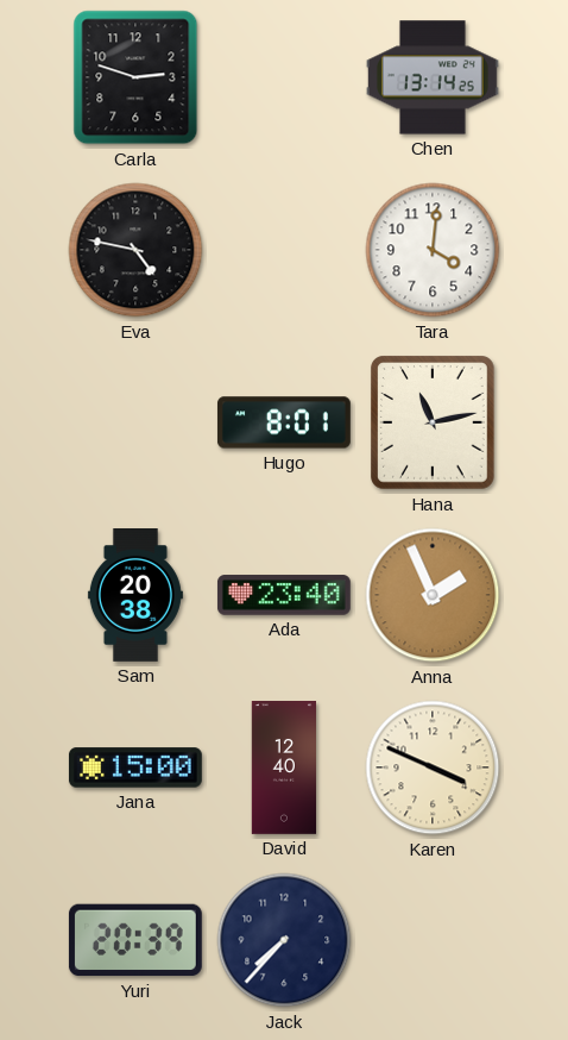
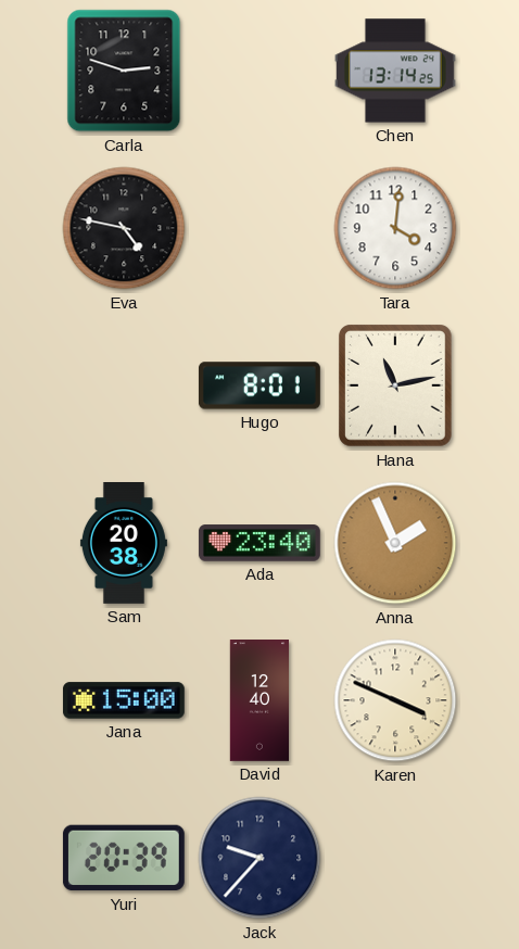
Jack: 7:37 -> 9:37
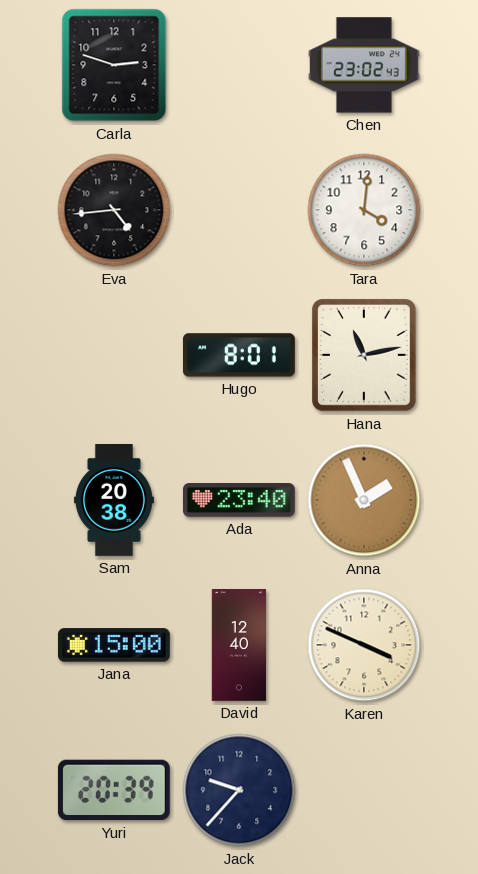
Chen: 13:14 -> 23:02
Eva: 4:47 -> 4:44
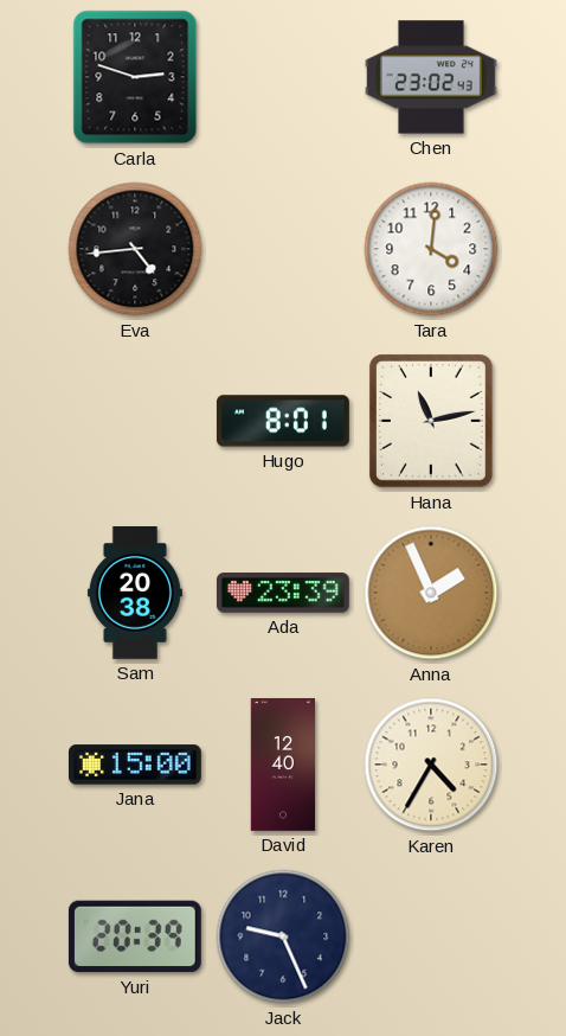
Ada: 23:40 -> 23:39
Karen: 3:49 -> 4:35
Jack: 9:37 -> 9:26
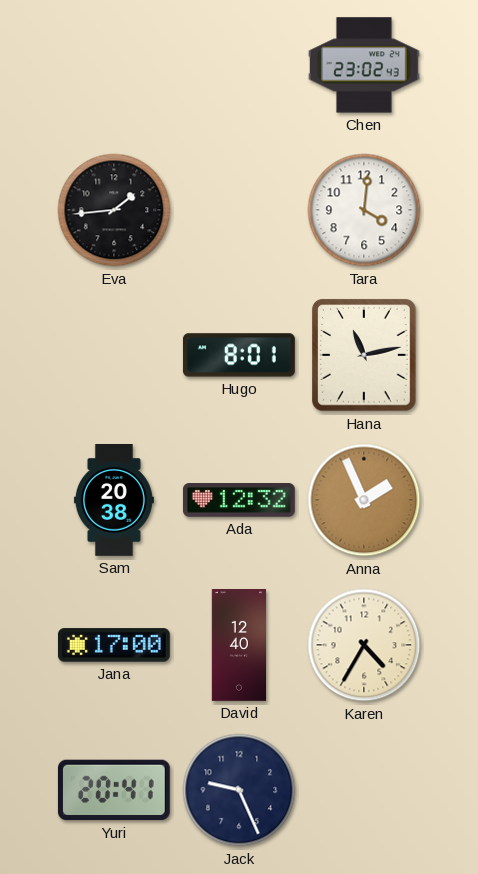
Carla: 2:48 -> none
Eva: 4:44 -> 1:44
Ada: 23:39 -> 12:32
Jana: 15:00 -> 17:00
Yuri: 20:39 -> 20:41
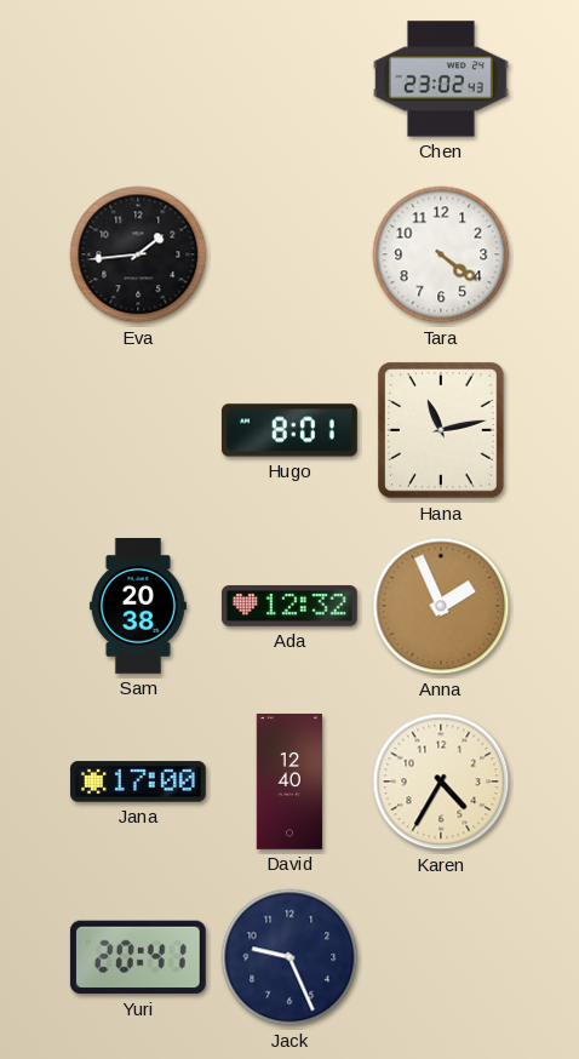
Tara: 4:01 -> 4:21
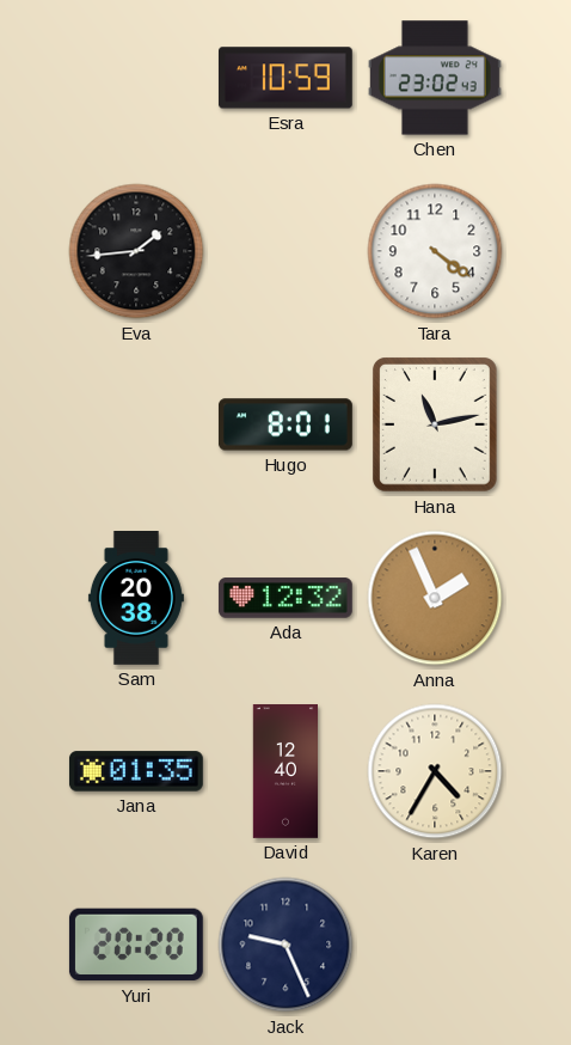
Esra: none -> 10:59
Jana: 17:00 -> 01:35
Yuri: 20:41 -> 20:20
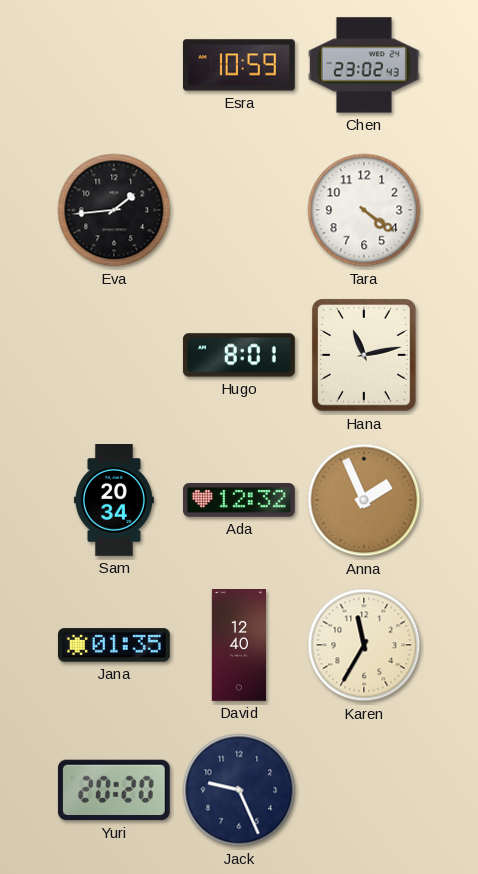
Sam: 20:38 -> 20:34
Karen: 4:35 -> 11:35
